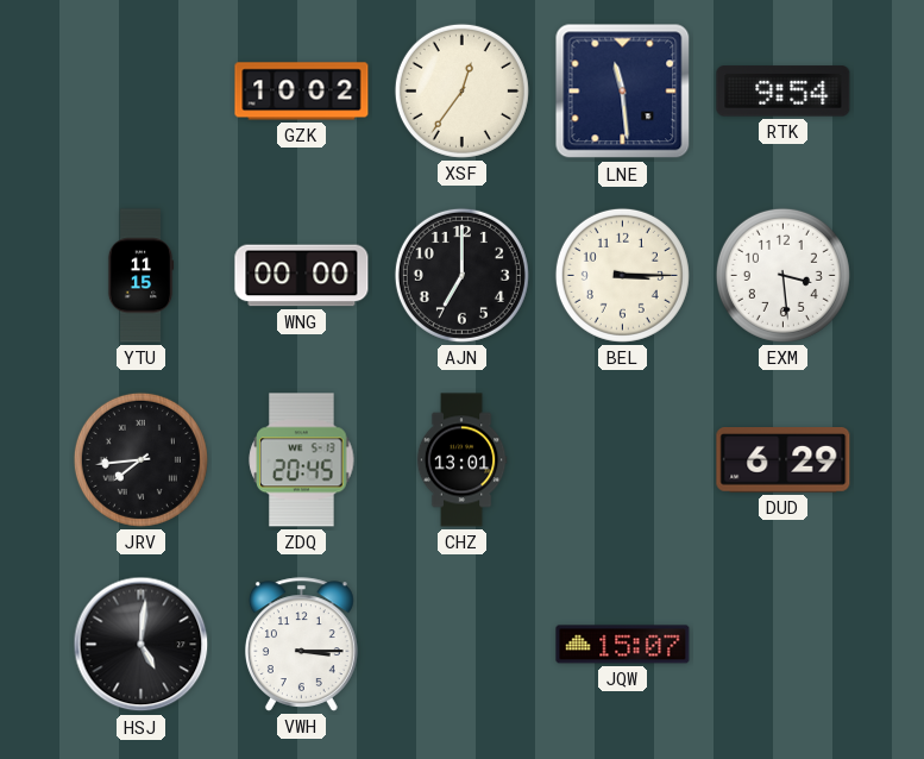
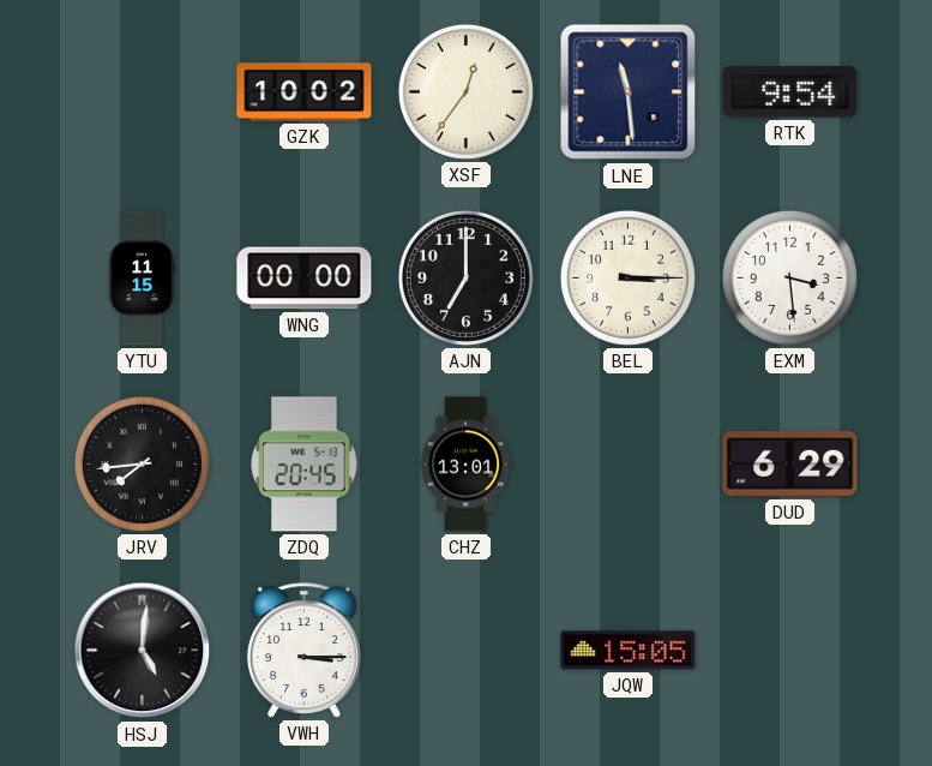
JQW: 15:07 -> 15:05
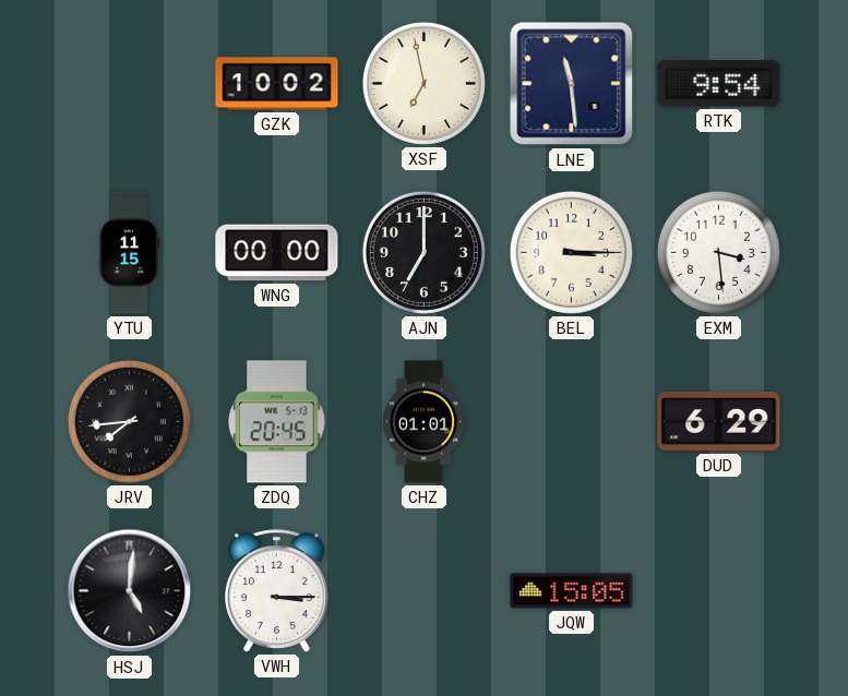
XSF: 12:36 -> 6:58
CHZ: 13:01 -> 01:01
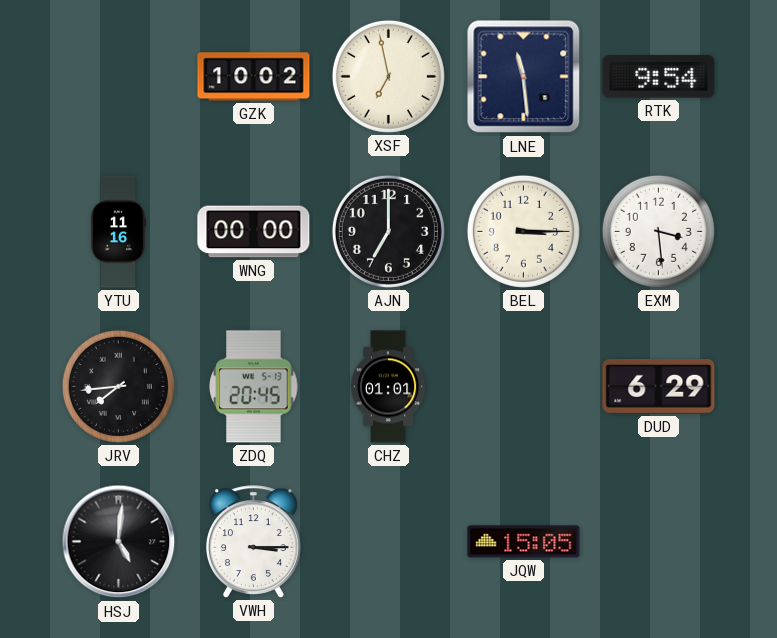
YTU: 11:15 -> 11:16
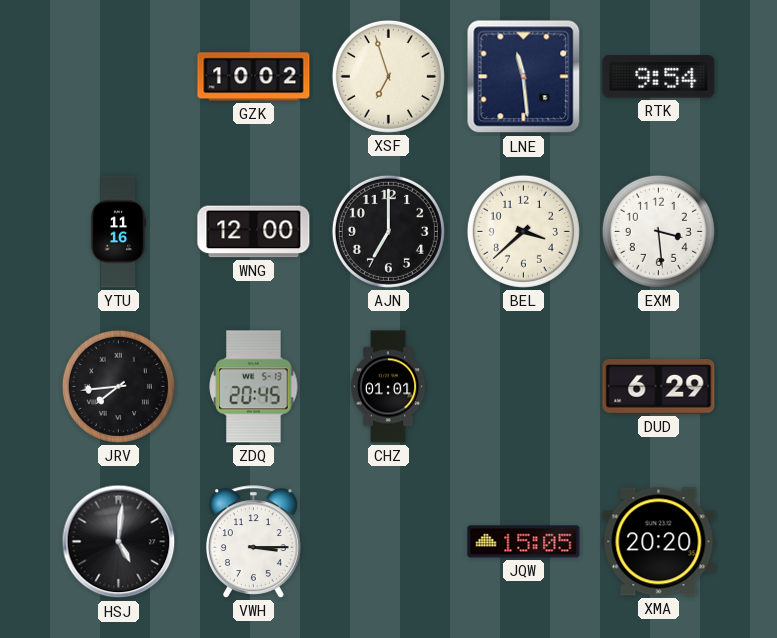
XSF: 6:58 -> 6:57
WNG: 00:00 -> 12:00
BEL: 3:15 -> 3:38
XMA: none -> 20:20
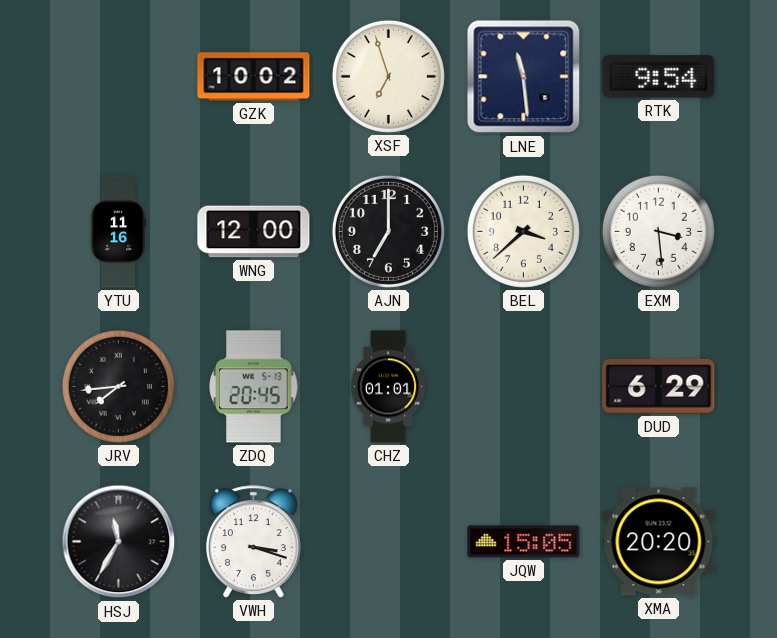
HSJ: 5:01 -> 11:35
VWH: 3:15 -> 3:18
